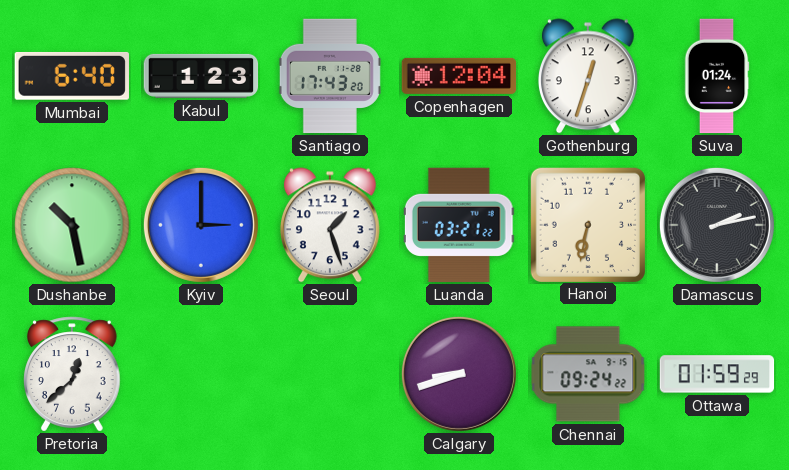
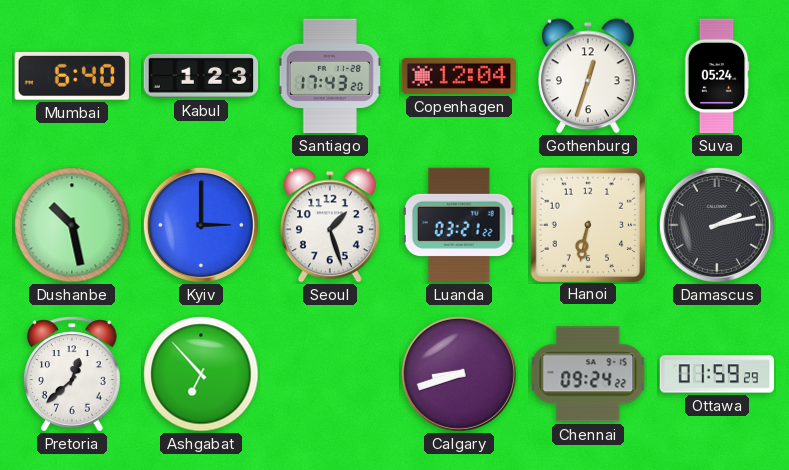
Suva: 01:24 -> 05:24
Ashgabat: none -> 6:53
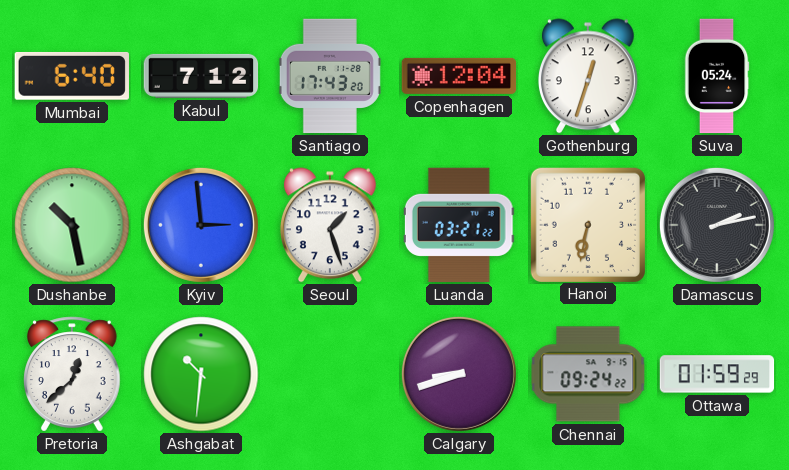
Kabul: 1:23 -> 7:12
Kyiv: 3:00 -> 2:59
Ashgabat: 6:53 -> 10:31
